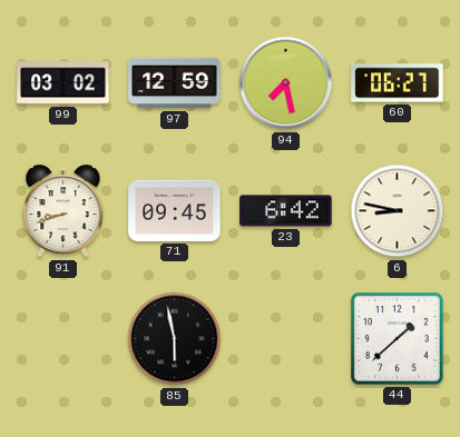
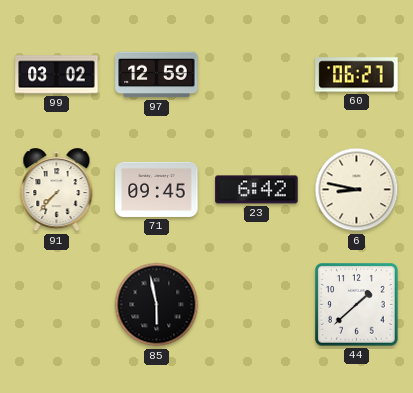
94: 7:28 -> none
91: 8:42 -> 7:37
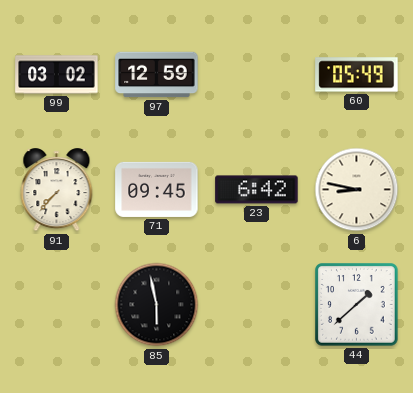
60: 06:27 -> 05:49
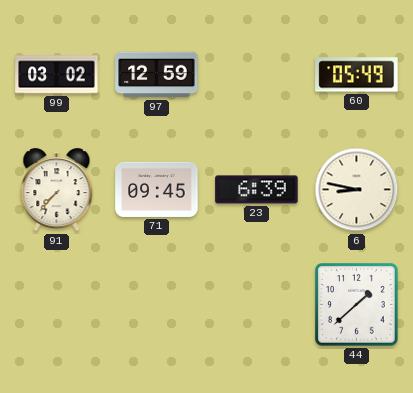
23: 6:42 -> 6:39
85: 5:58 -> none
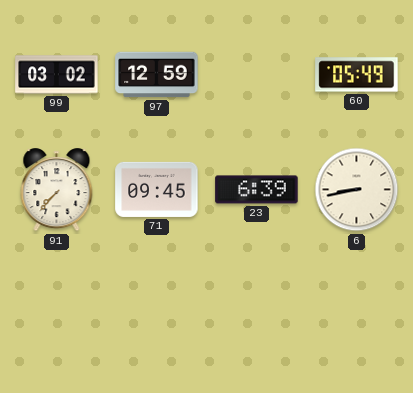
6: 8:47 -> 8:43
44: 1:38 -> none
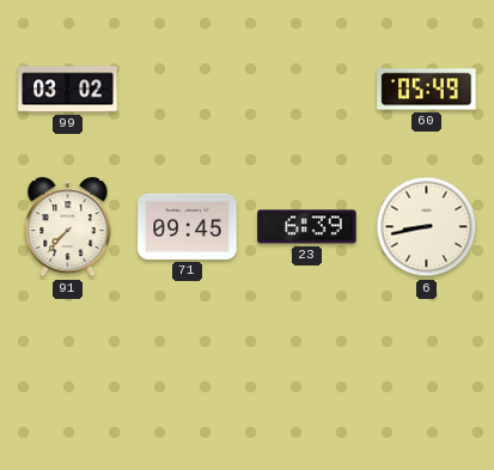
97: 12:59 -> none
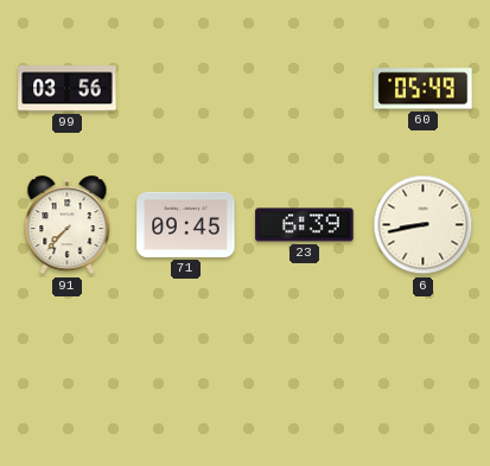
99: 03:02 -> 03:56
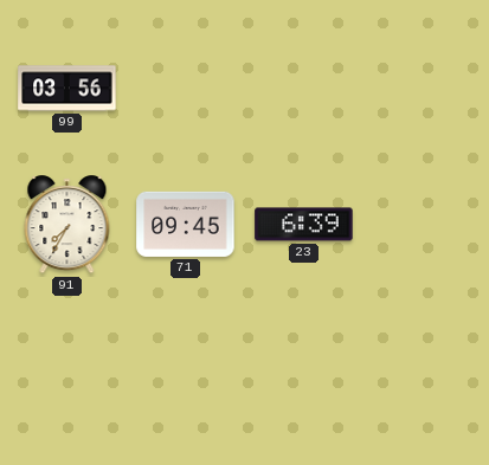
60: 05:49 -> none
91: 7:37 -> 7:35
6: 8:43 -> none
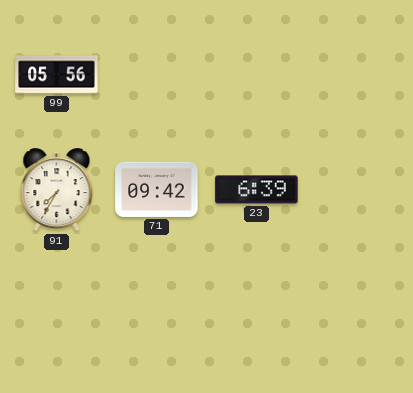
99: 03:56 -> 05:56
71: 09:45 -> 09:42
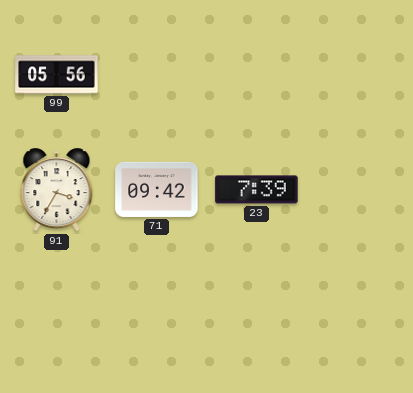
91: 7:35 -> 3:35
23: 6:39 -> 7:39
